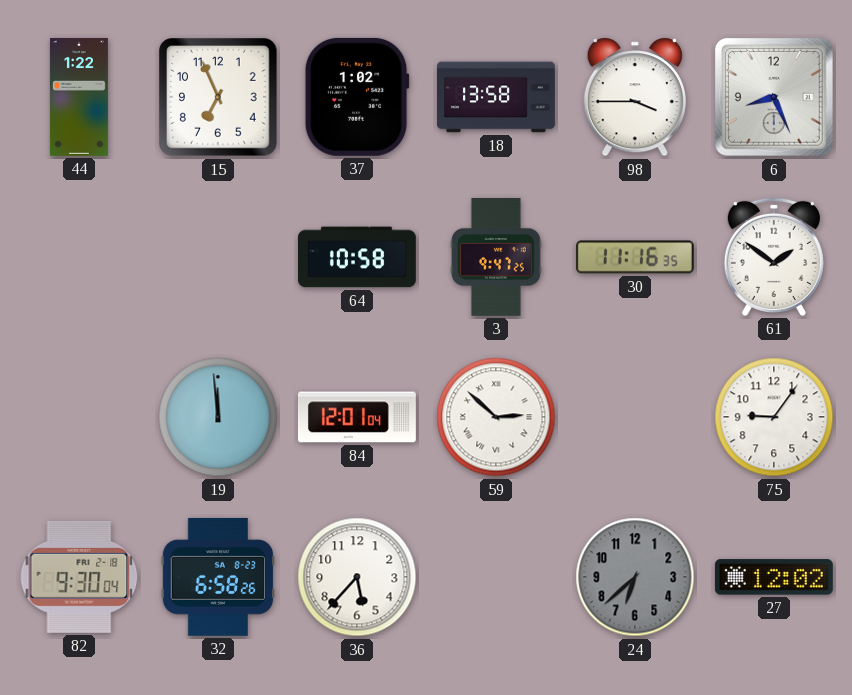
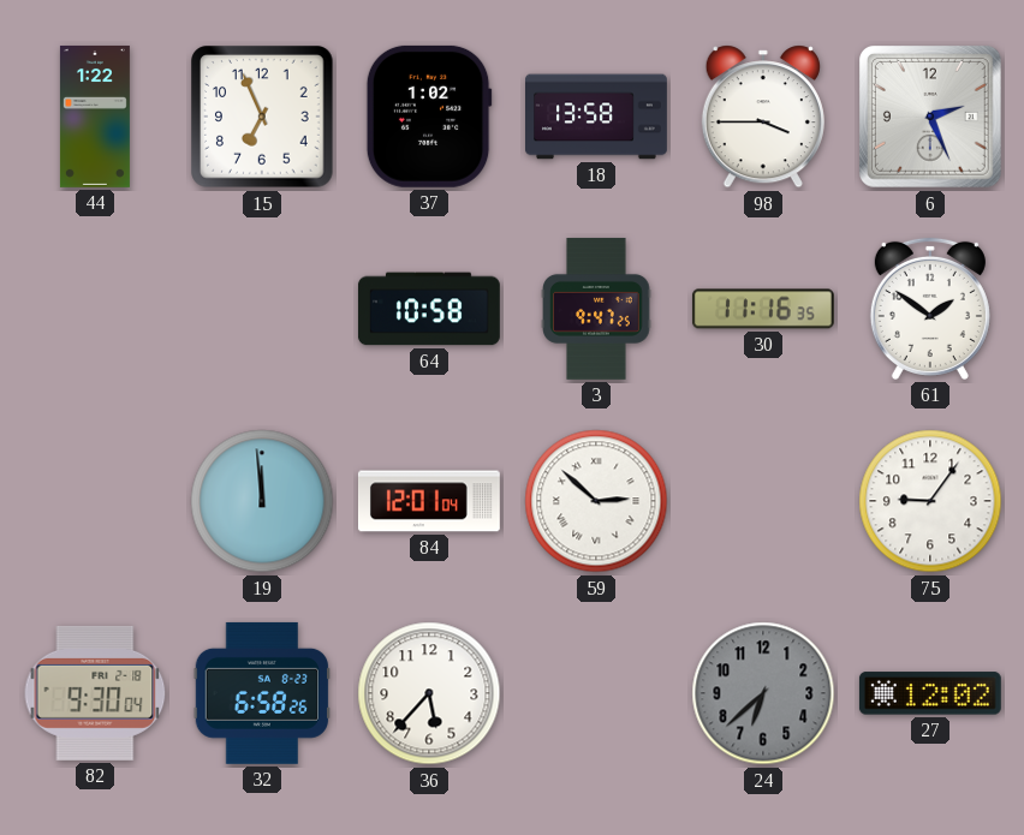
6: 8:26 -> 2:26
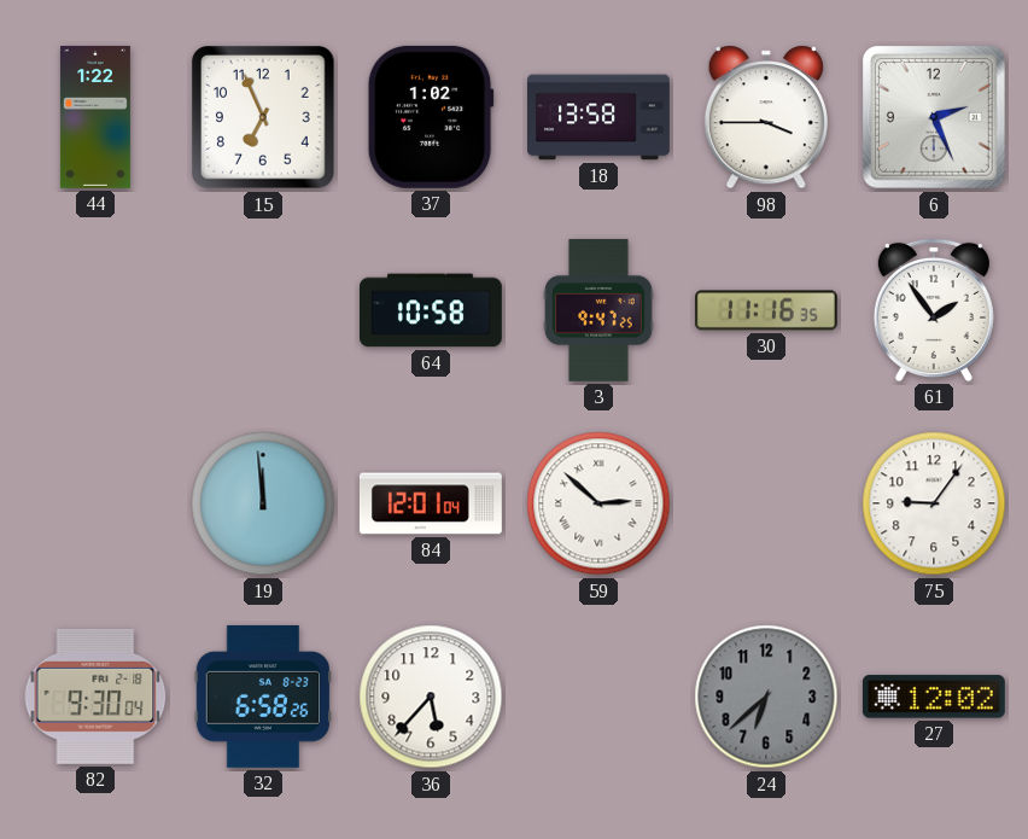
61: 1:51 -> 1:54
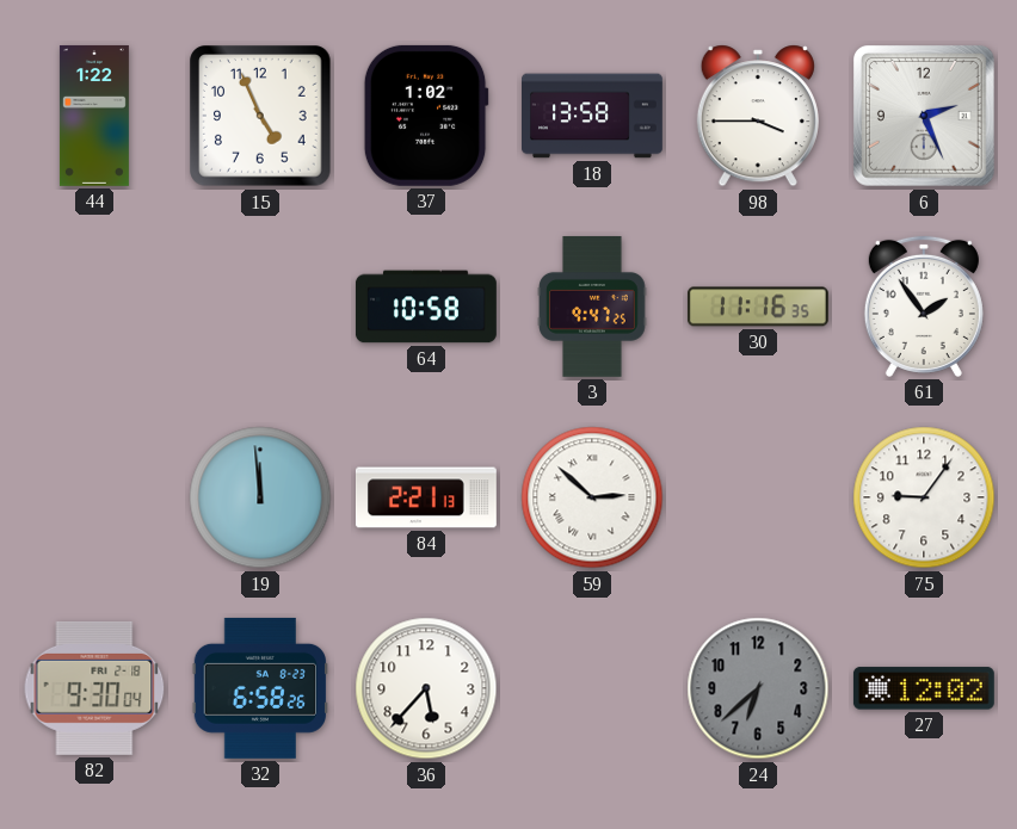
15: 6:56 -> 4:56
84: 12:01 -> 2:21
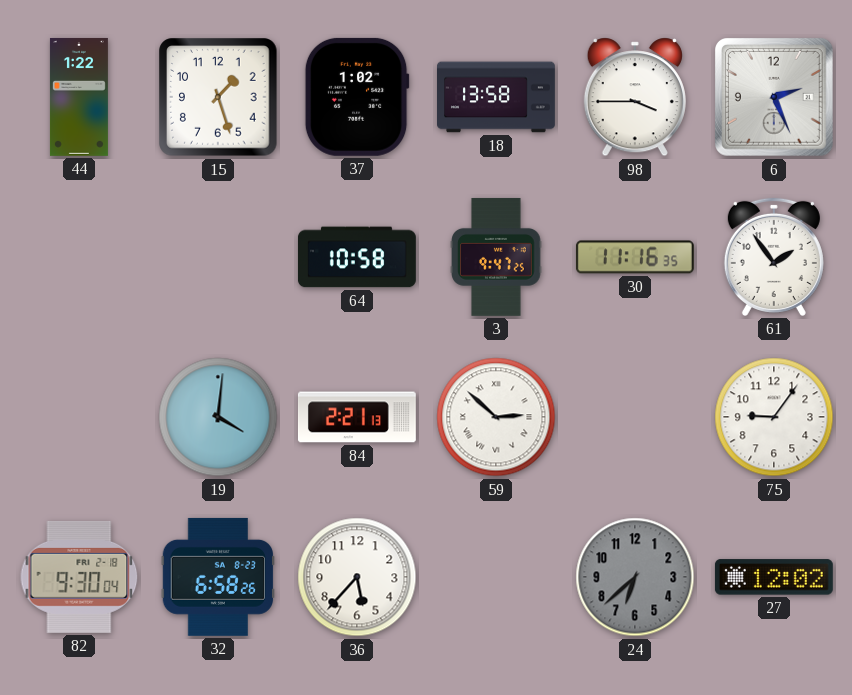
15: 4:56 -> 1:27
19: 11:59 -> 4:01
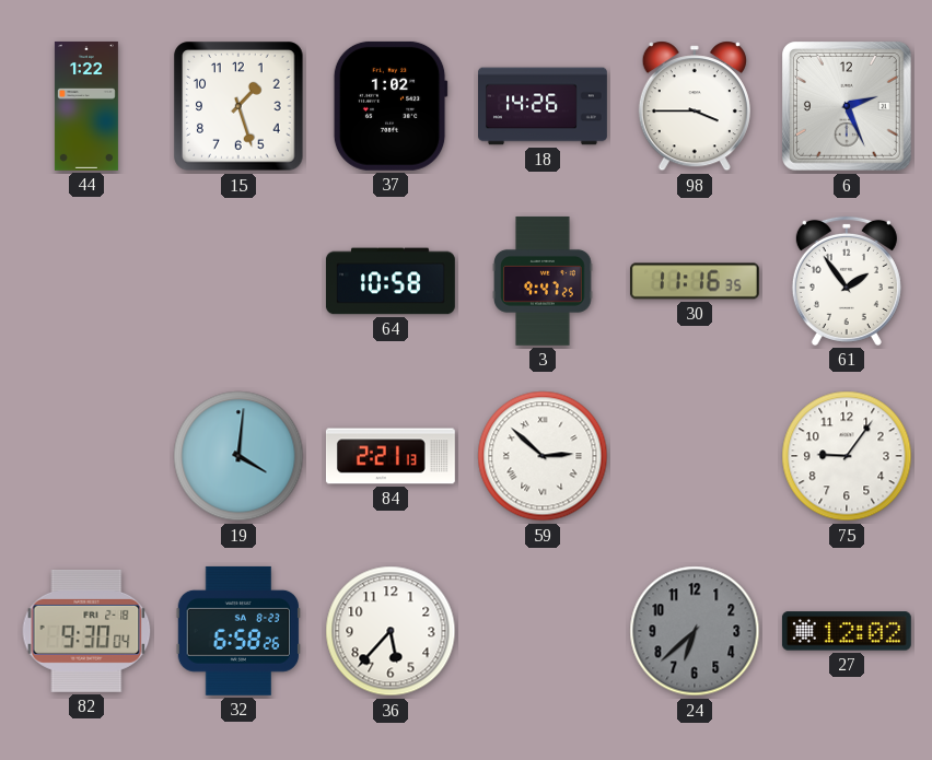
18: 13:58 -> 14:26
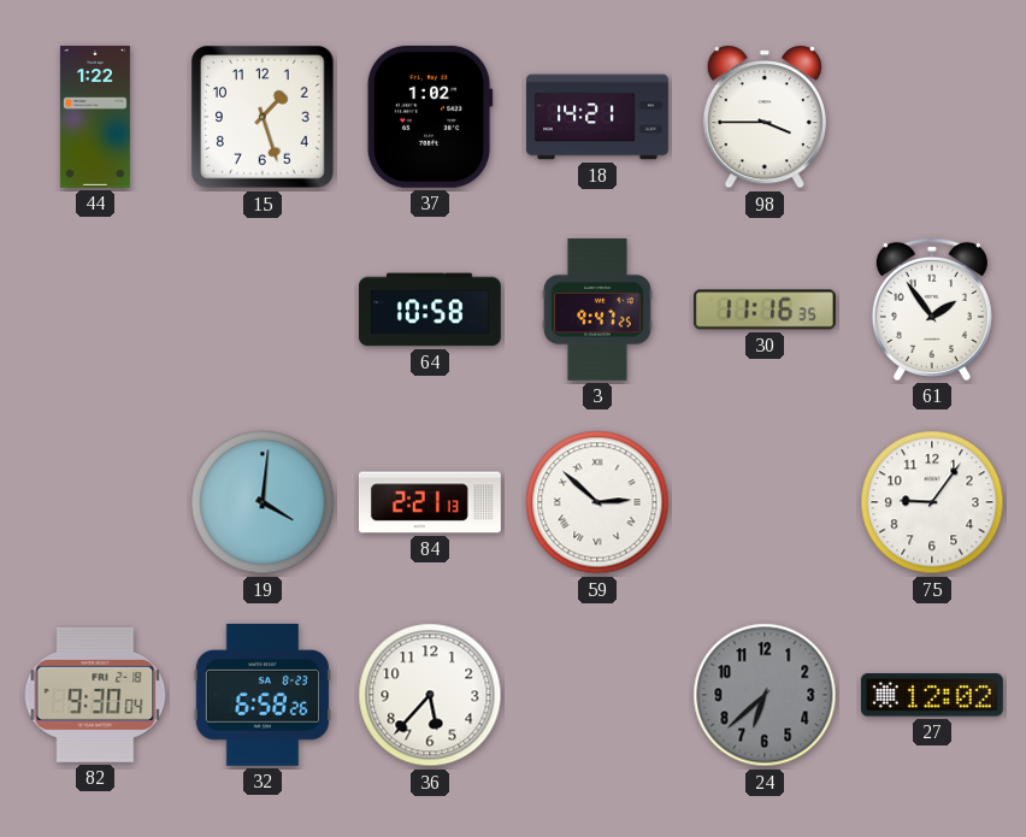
18: 14:26 -> 14:21
6: 2:26 -> none
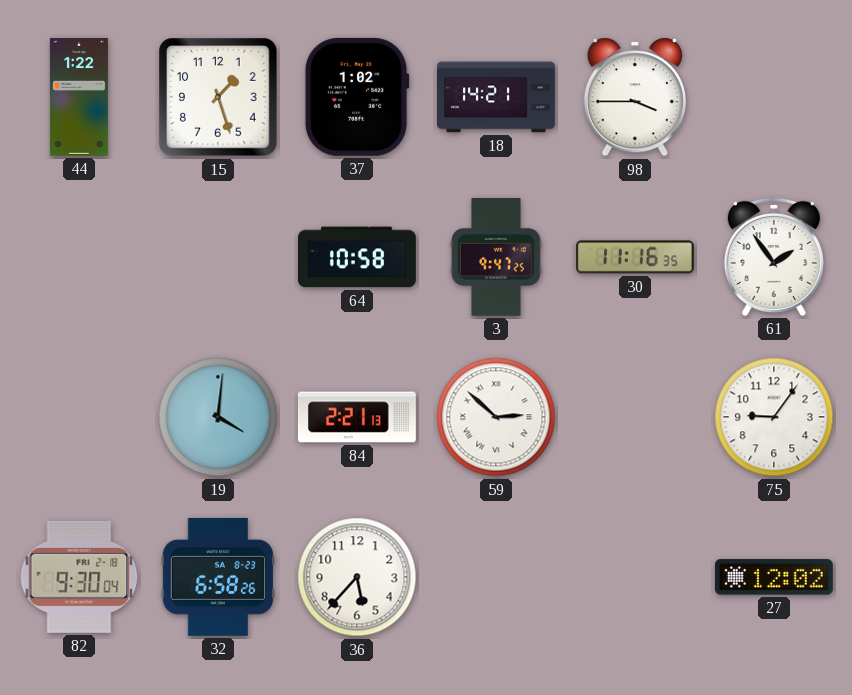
24: 6:38 -> none
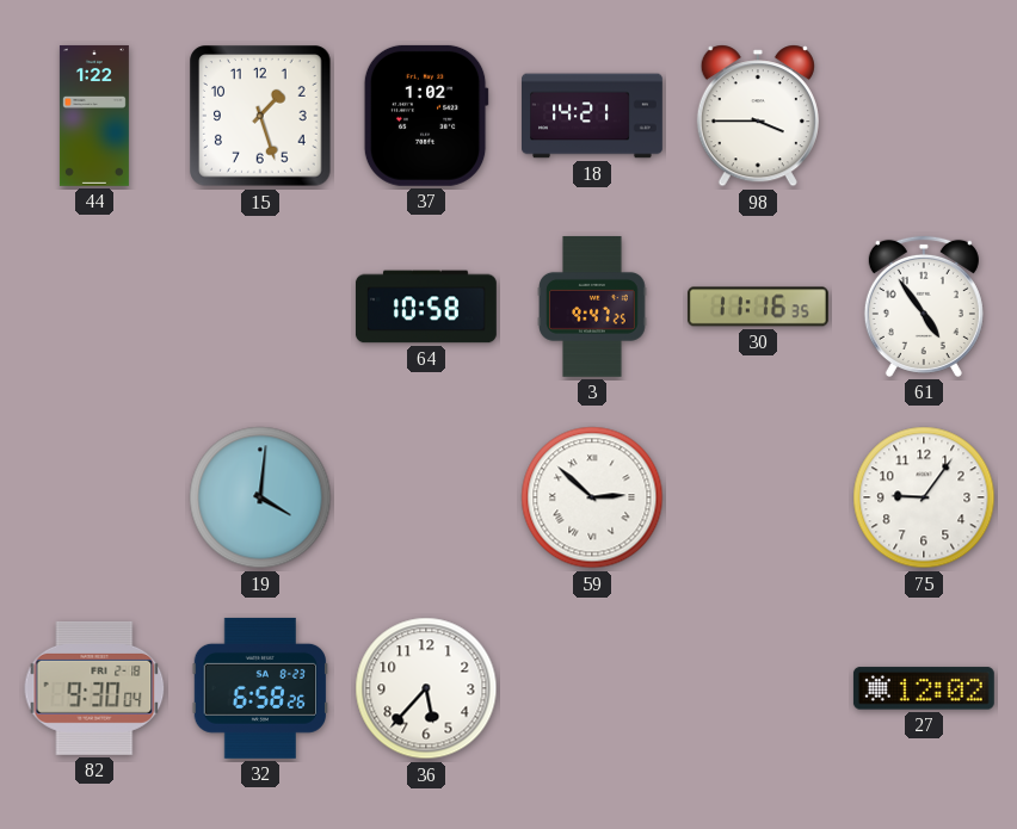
61: 1:54 -> 4:54
84: 2:21 -> none
